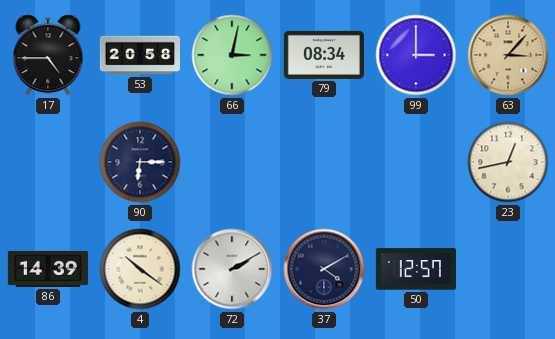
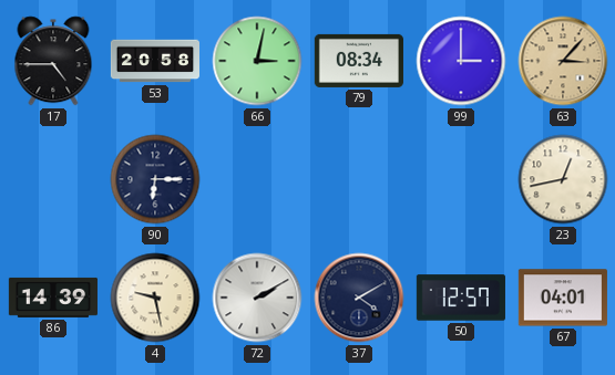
4: 10:21 -> 9:28
67: none -> 04:01
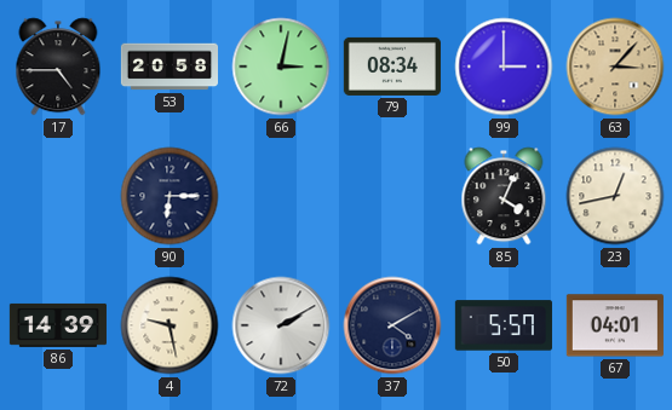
85: none -> 4:04
50: 12:57 -> 5:57
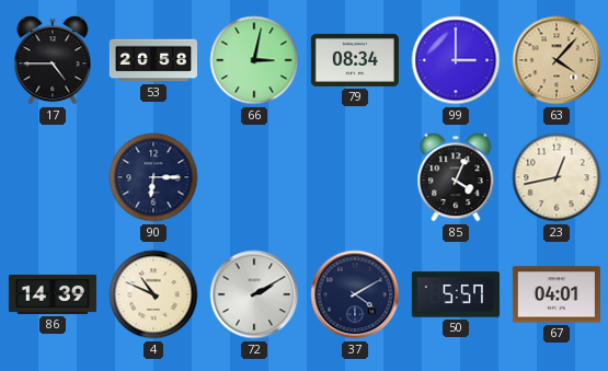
63: 3:07 -> 4:07
4: 9:28 -> 10:49
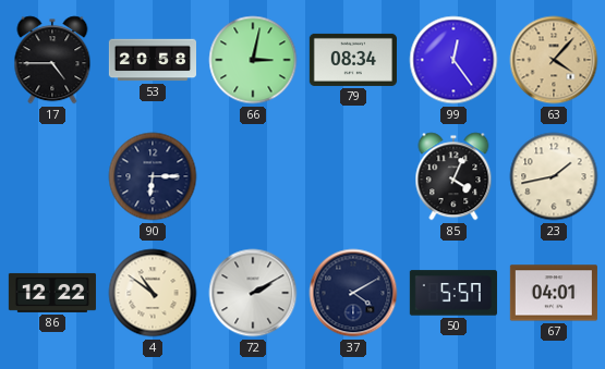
99: 3:00 -> 12:24
23: 12:43 -> 1:43
86: 14:39 -> 12:22
4: 10:49 -> 10:51
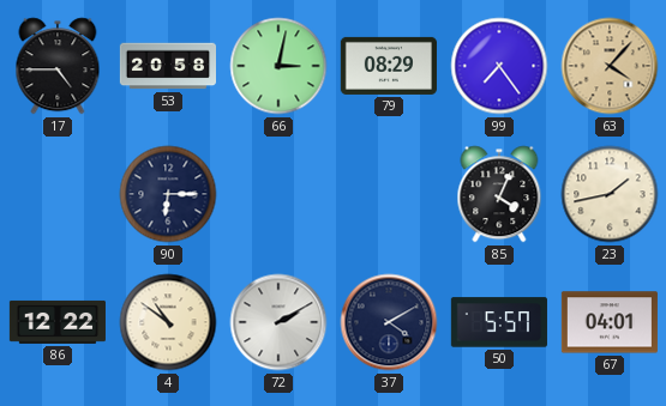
79: 08:34 -> 08:29
99: 12:24 -> 7:24
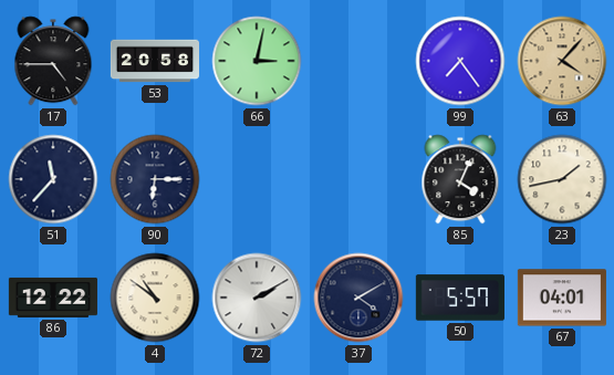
79: 08:29 -> none
51: none -> 11:37
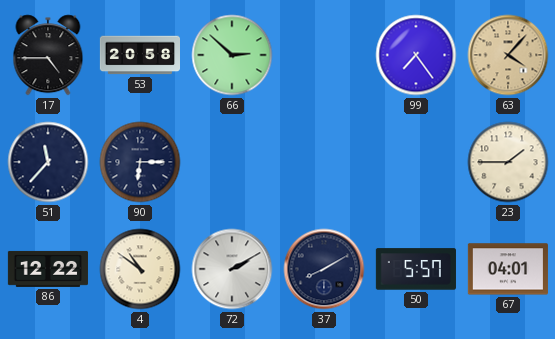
66: 3:02 -> 2:52
85: 4:04 -> none
23: 1:43 -> 1:45
37: 4:10 -> 8:10
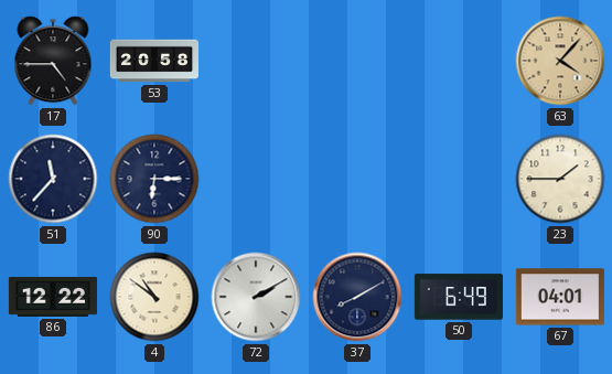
66: 2:52 -> none
99: 7:24 -> none
50: 5:57 -> 6:49
